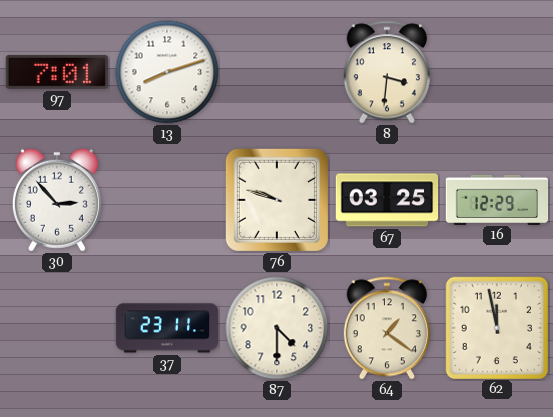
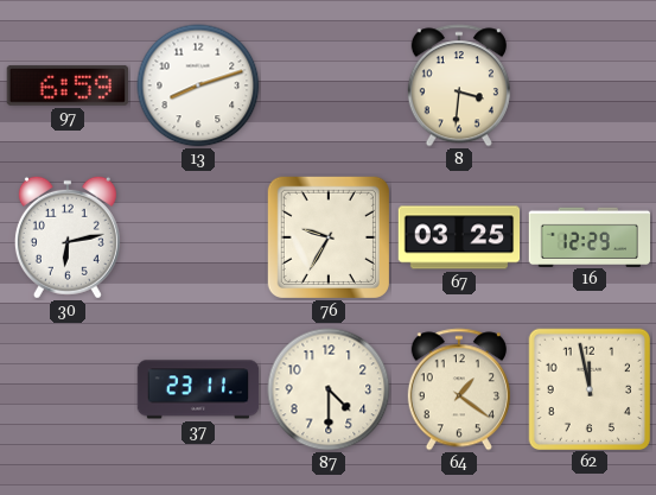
97: 7:01 -> 6:59
30: 2:53 -> 6:13
76: 9:48 -> 9:35
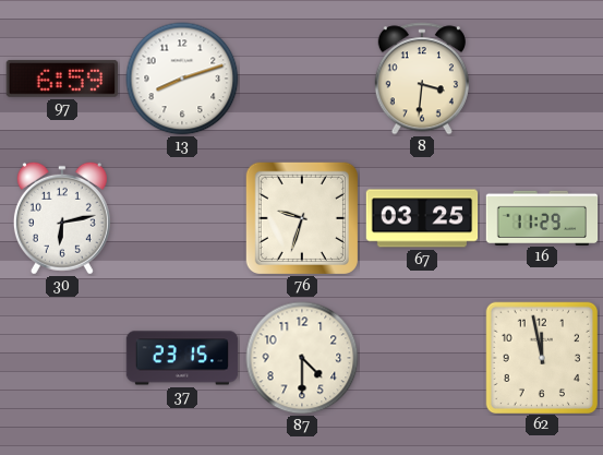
76: 9:35 -> 9:33
16: 12:29 -> 11:29
37: 23:11 -> 23:15
64: 1:21 -> none
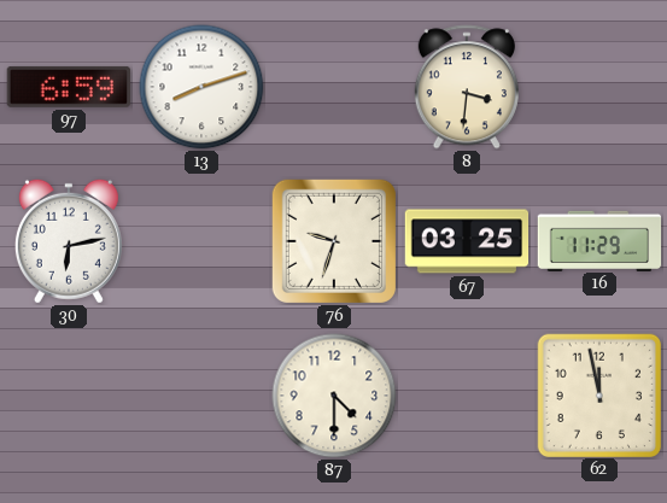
37: 23:15 -> none
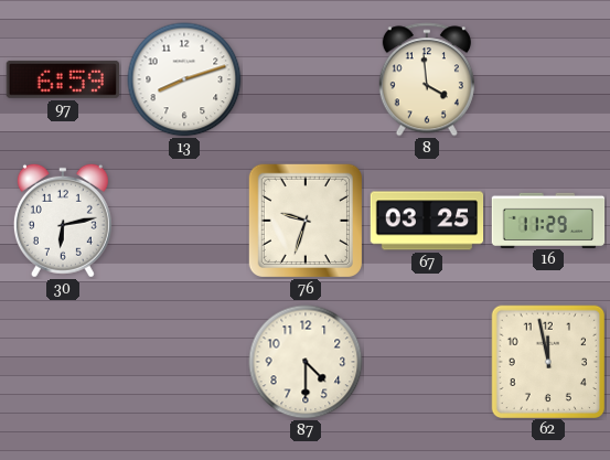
8: 3:31 -> 3:59
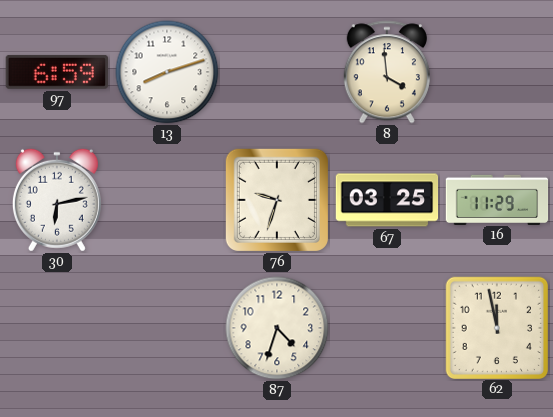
87: 4:30 -> 4:33
